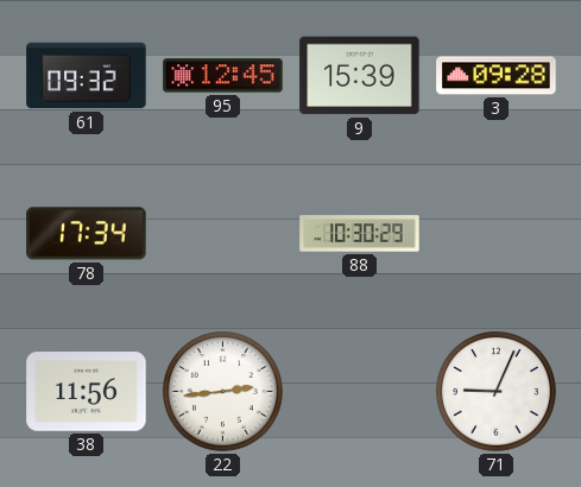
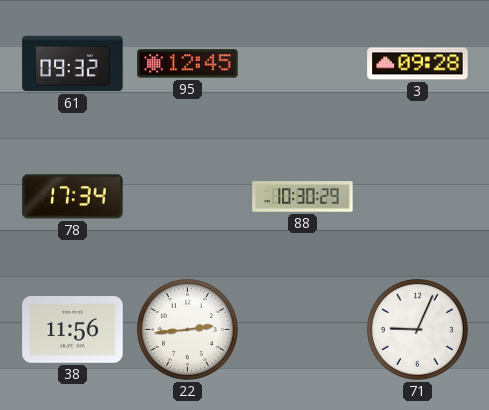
9: 15:39 -> none
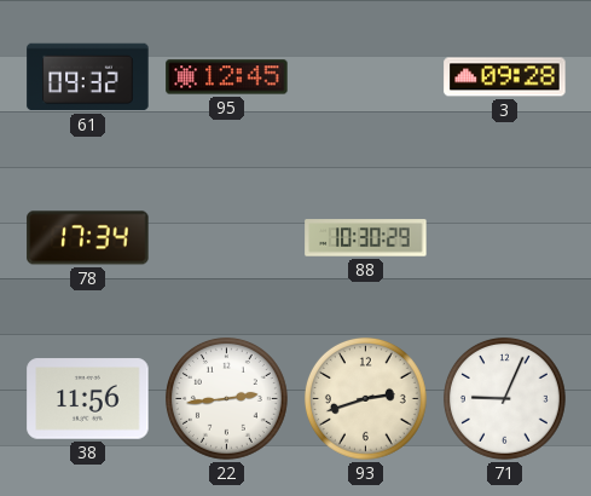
93: none -> 2:42
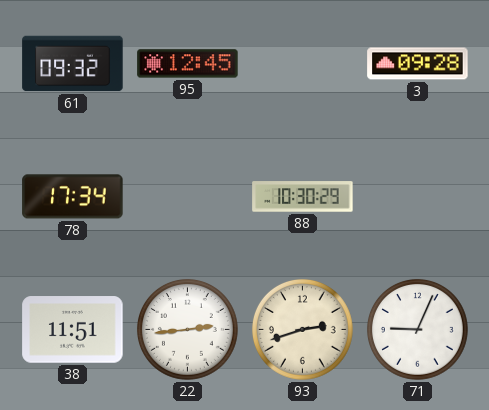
38: 11:56 -> 11:51
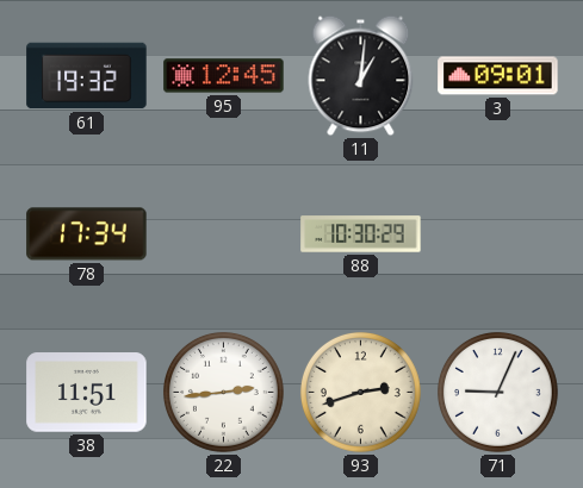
61: 09:32 -> 19:32
11: none -> 1:01
3: 09:28 -> 09:01
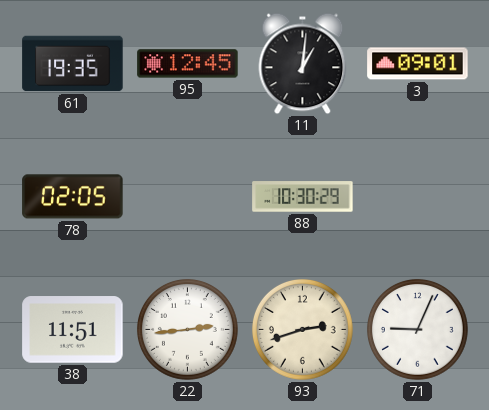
61: 19:32 -> 19:35
78: 17:34 -> 02:05
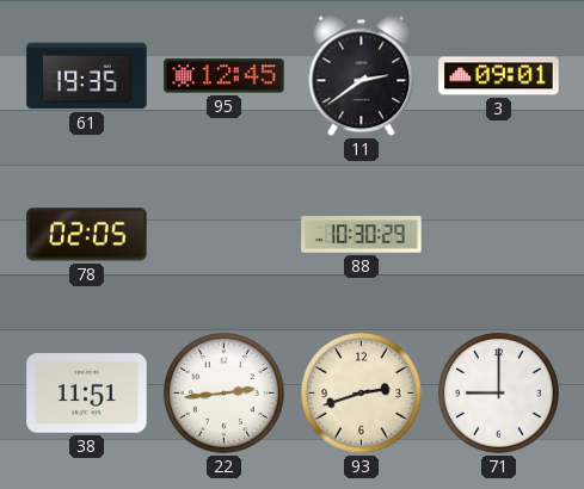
11: 1:01 -> 2:39
71: 9:04 -> 9:00
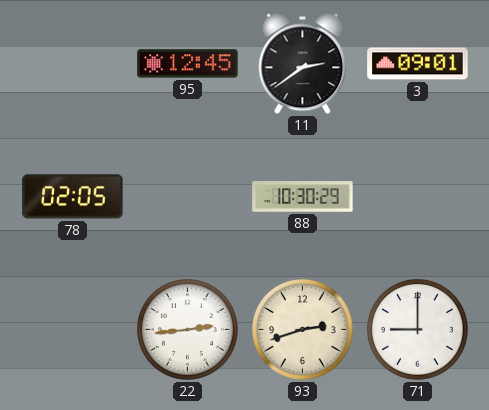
61: 19:35 -> none
38: 11:51 -> none
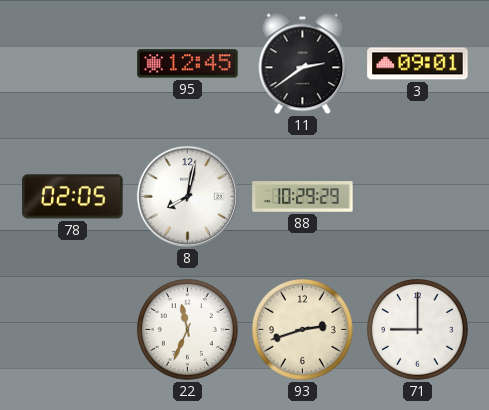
8: none -> 8:02
88: 10:30 -> 10:29
22: 2:44 -> 11:34
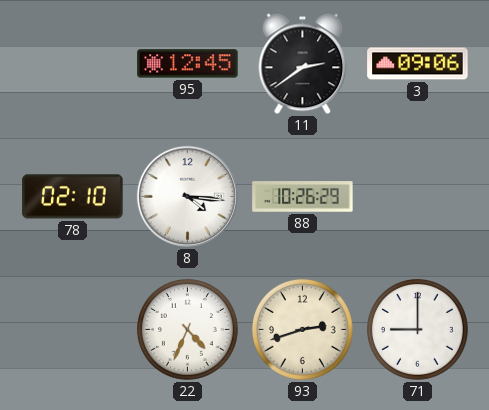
3: 09:01 -> 09:06
78: 02:05 -> 02:10
8: 8:02 -> 4:16
88: 10:29 -> 10:26
22: 11:34 -> 4:34
